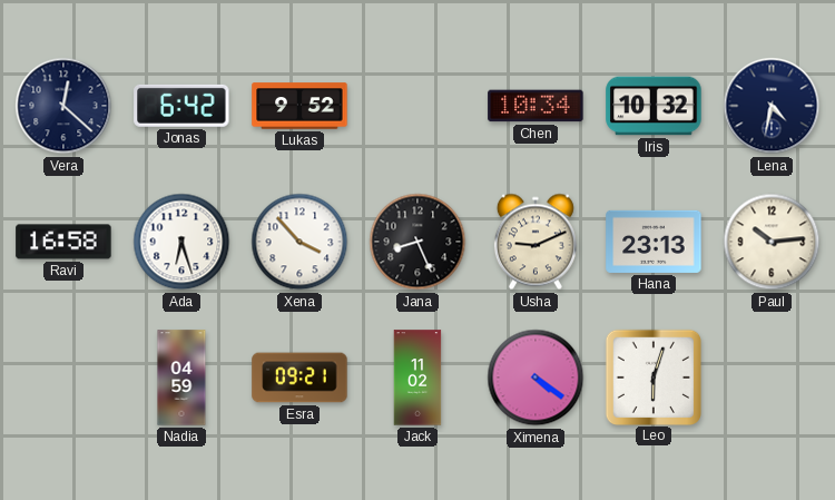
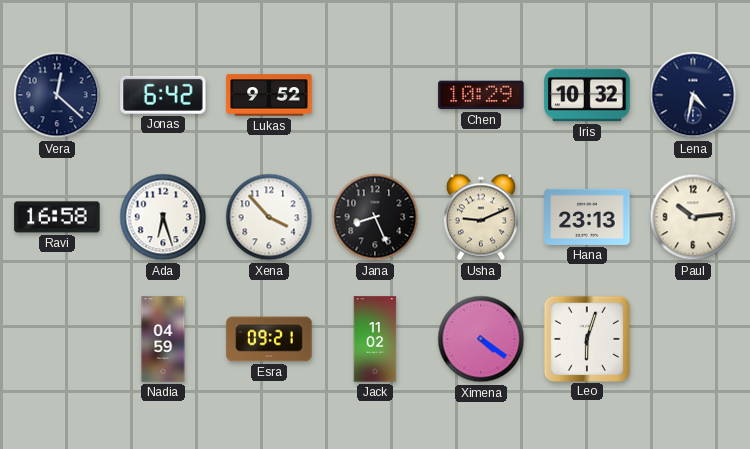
Chen: 10:34 -> 10:29
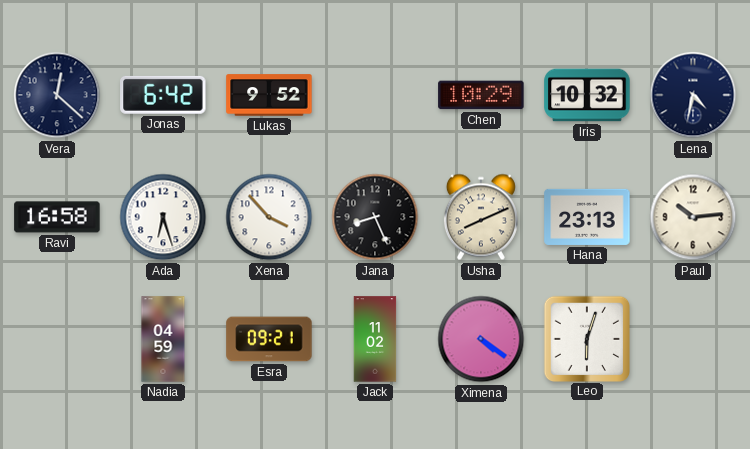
Usha: 9:11 -> 8:11
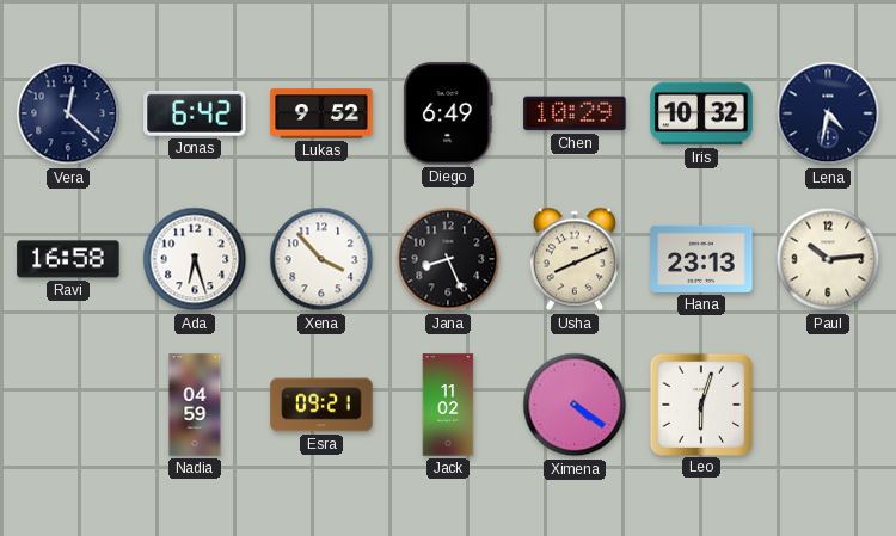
Diego: none -> 6:49
